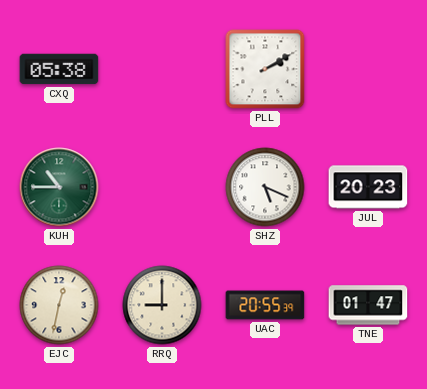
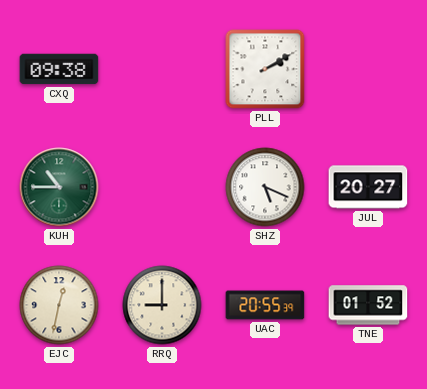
CXQ: 05:38 -> 09:38
JUL: 20:23 -> 20:27
TNE: 01:47 -> 01:52
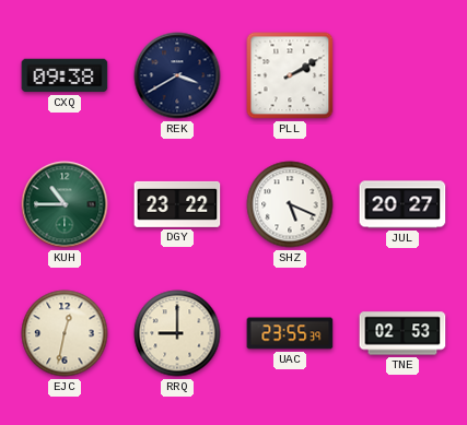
REK: none -> 3:40
DGY: none -> 23:22
UAC: 20:55 -> 23:55
TNE: 01:52 -> 02:53
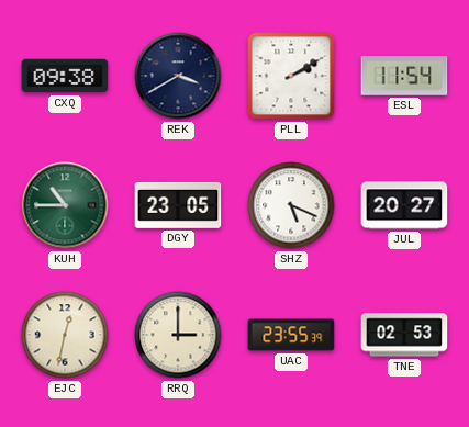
ESL: none -> 11:54
DGY: 23:22 -> 23:05
RRQ: 9:00 -> 3:00
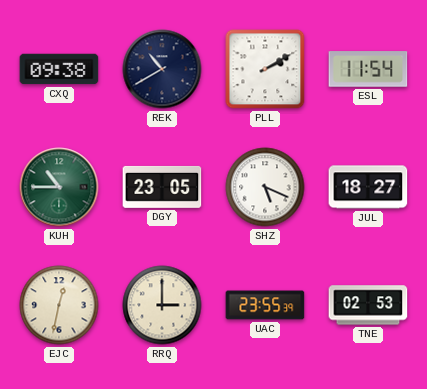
REK: 3:40 -> 10:40
JUL: 20:27 -> 18:27
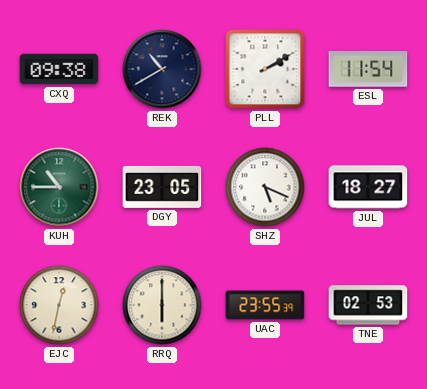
RRQ: 3:00 -> 6:00
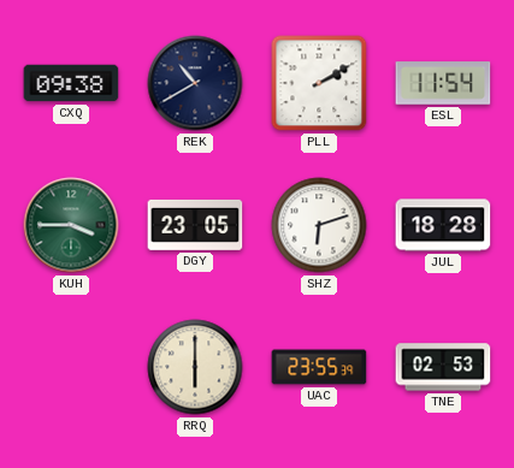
KUH: 10:45 -> 3:45
SHZ: 5:19 -> 6:12
JUL: 18:27 -> 18:28
EJC: 12:32 -> none
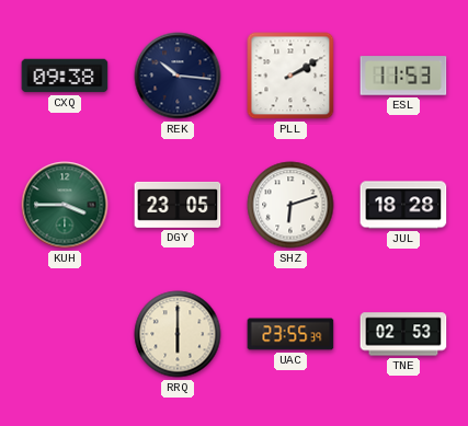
REK: 10:40 -> 10:16
ESL: 11:54 -> 11:53
